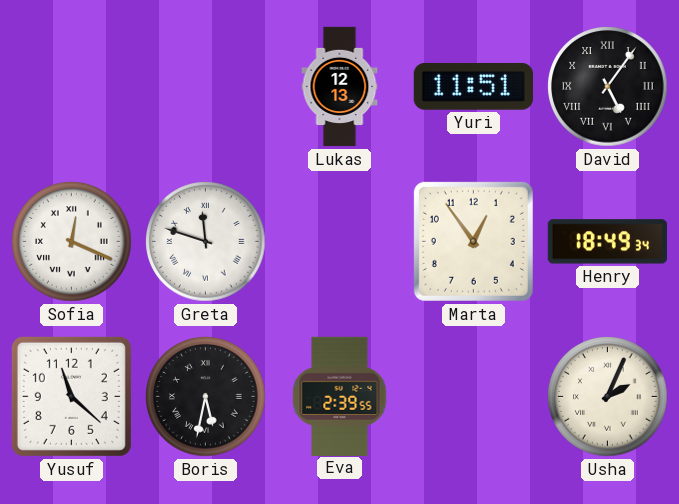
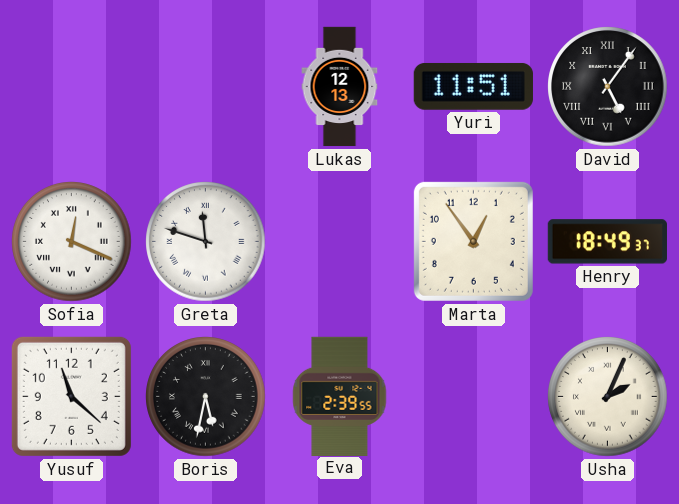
Henry: 18:49:34 -> 18:49:37
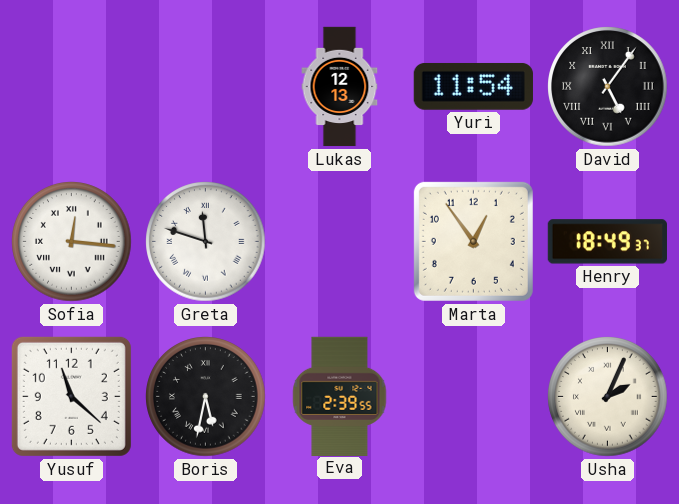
Yuri: 11:51 -> 11:54
Sofia: 12:19 -> 12:16
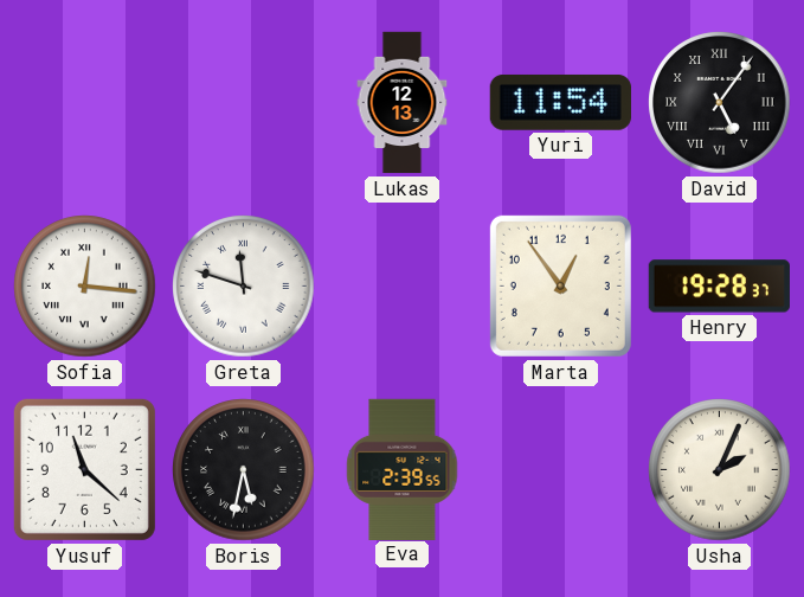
Henry: 18:49 -> 19:28
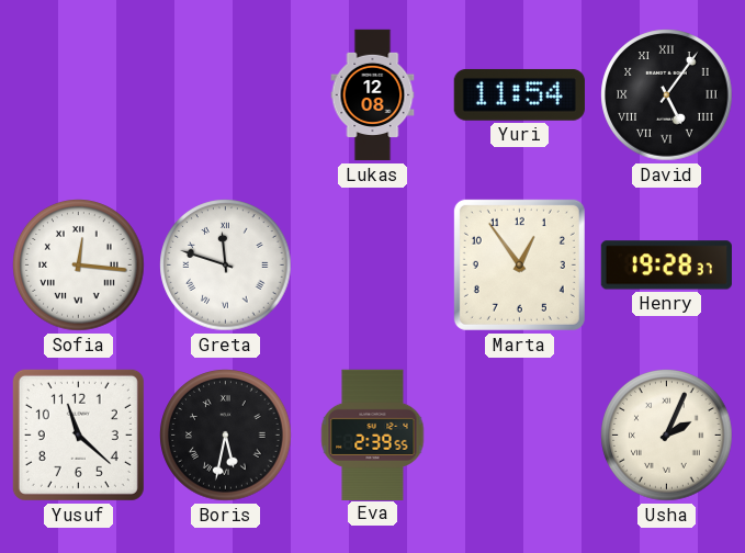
Lukas: 12:13 -> 12:08
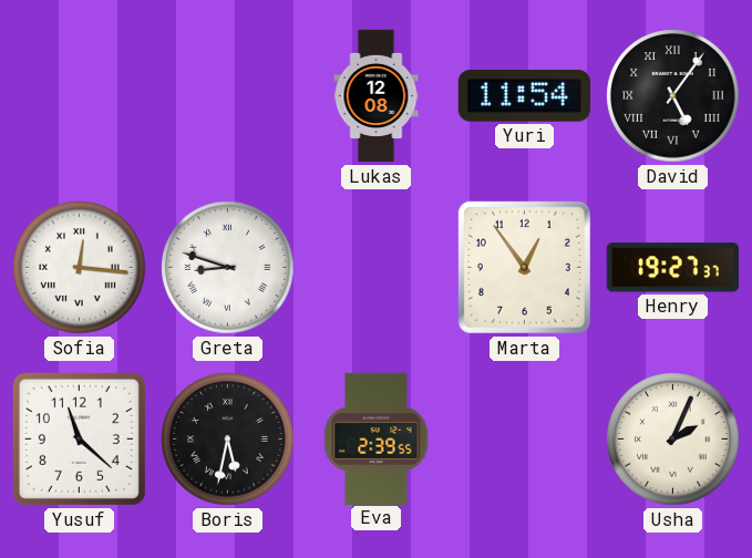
Greta: 11:48 -> 8:48
Henry: 19:28 -> 19:27
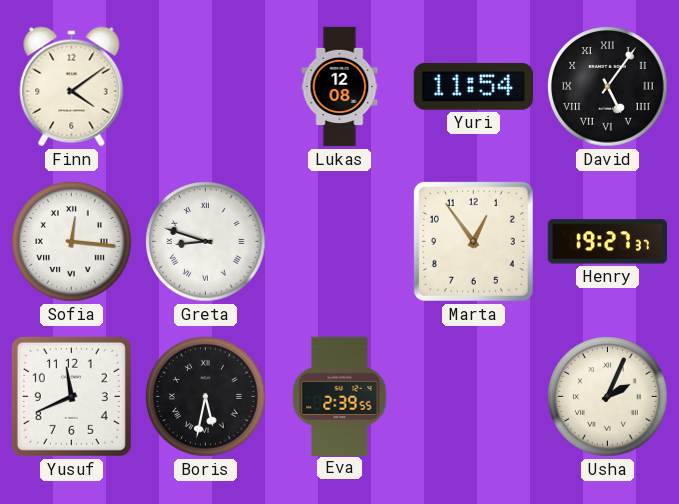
Finn: none -> 4:09
Yusuf: 11:22 -> 11:41
